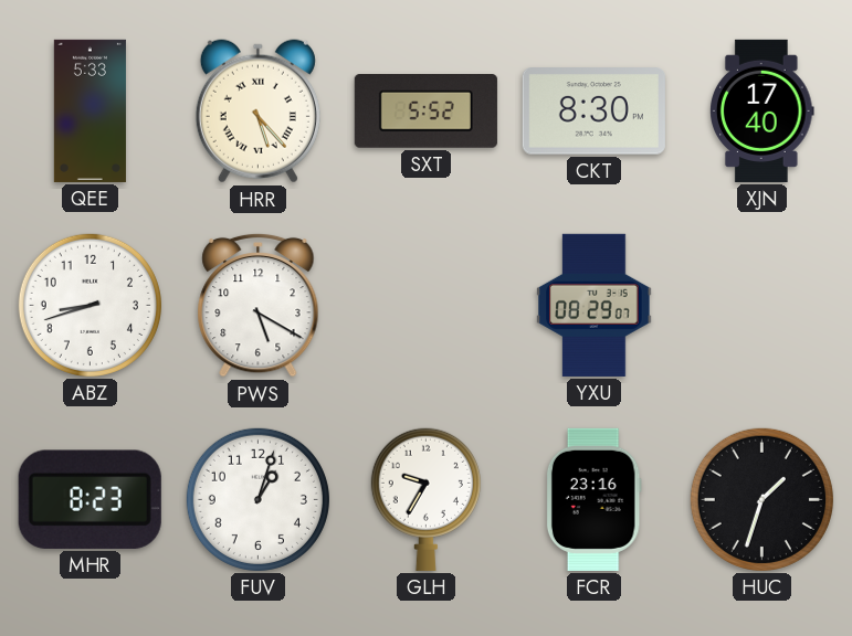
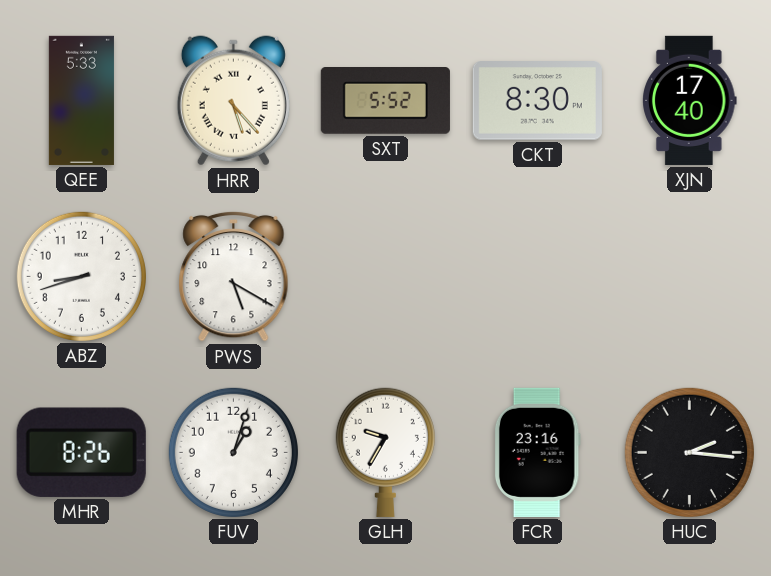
YXU: 08:29 -> none
MHR: 8:23 -> 8:26
HUC: 1:33 -> 2:16
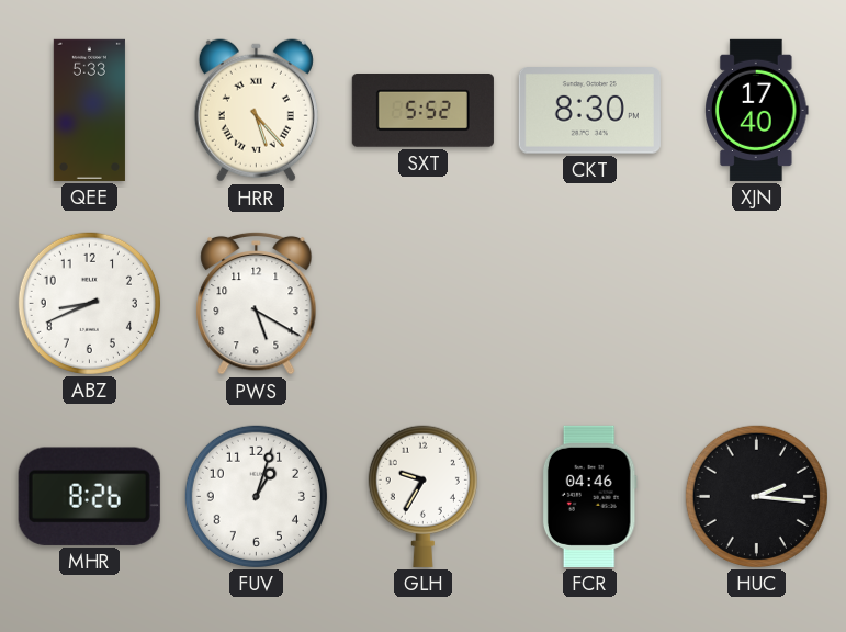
ABZ: 8:42 -> 8:41
FCR: 23:16 -> 04:46
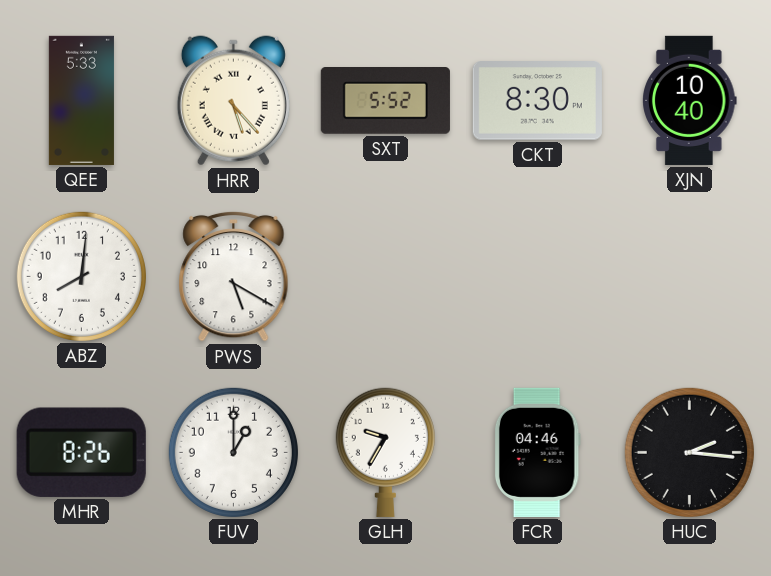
XJN: 17:40 -> 10:40
ABZ: 8:41 -> 8:01
FUV: 1:03 -> 1:00
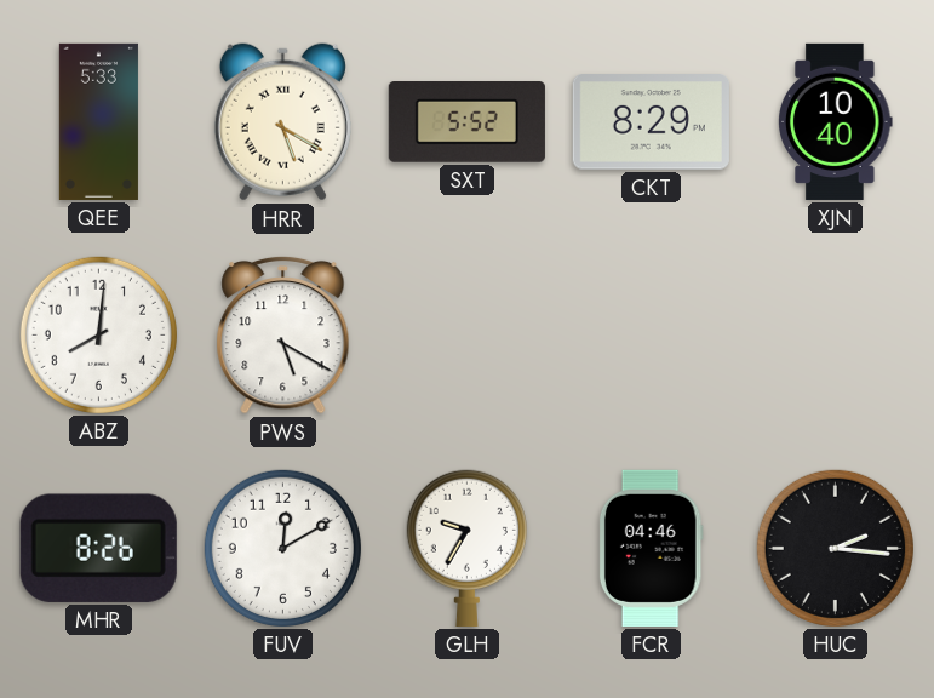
HRR: 5:23 -> 5:20
CKT: 8:30 -> 8:29
FUV: 1:00 -> 12:10
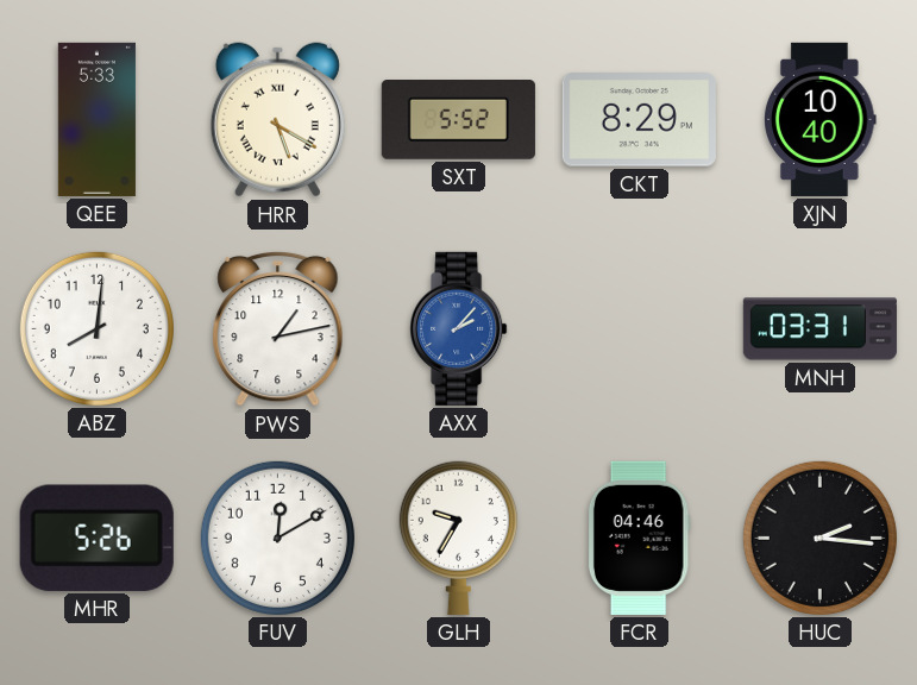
PWS: 5:20 -> 1:13
AXX: none -> 2:07
MNH: none -> 03:31
MHR: 8:26 -> 5:26
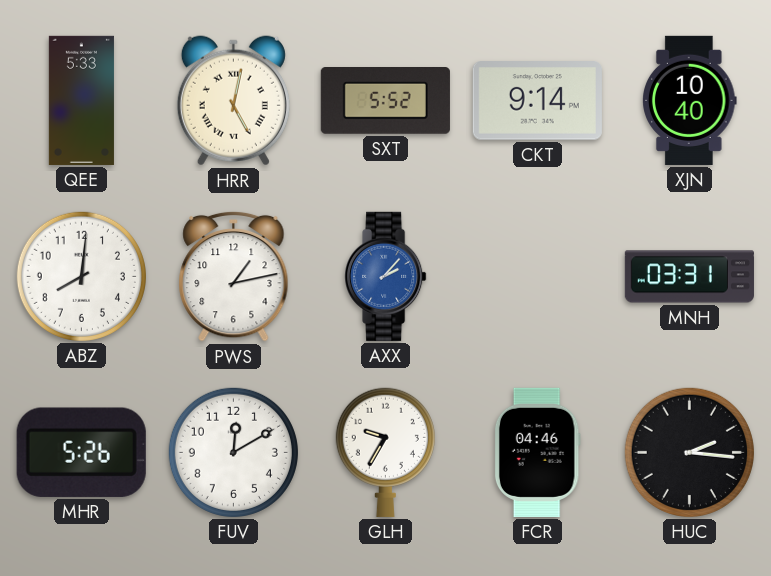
HRR: 5:20 -> 5:02
CKT: 8:29 -> 9:14
